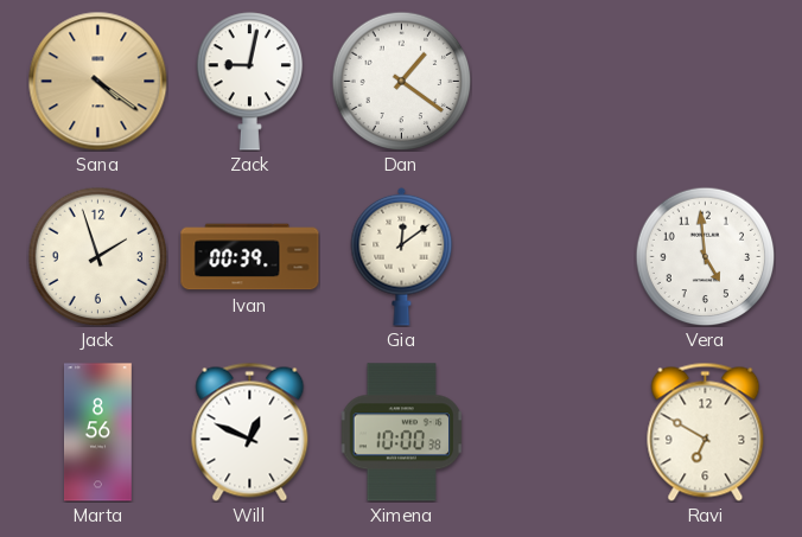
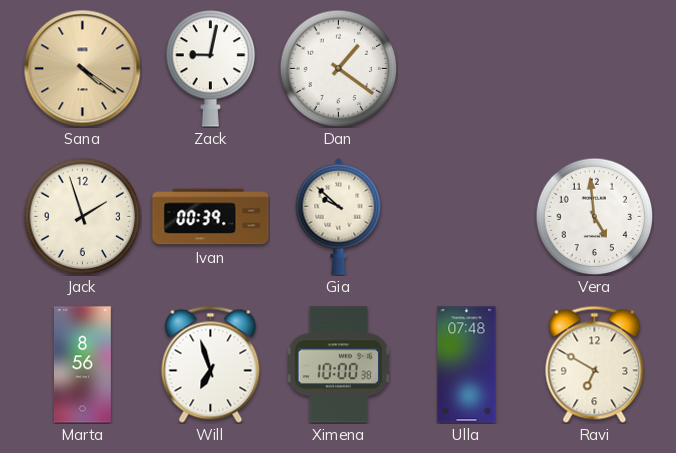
Gia: 12:09 -> 9:52
Will: 12:49 -> 6:57
Ulla: none -> 07:48
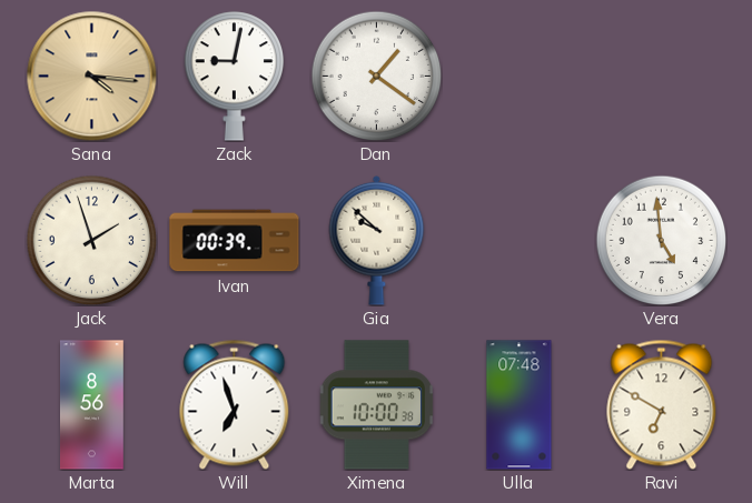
Sana: 4:21 -> 4:16
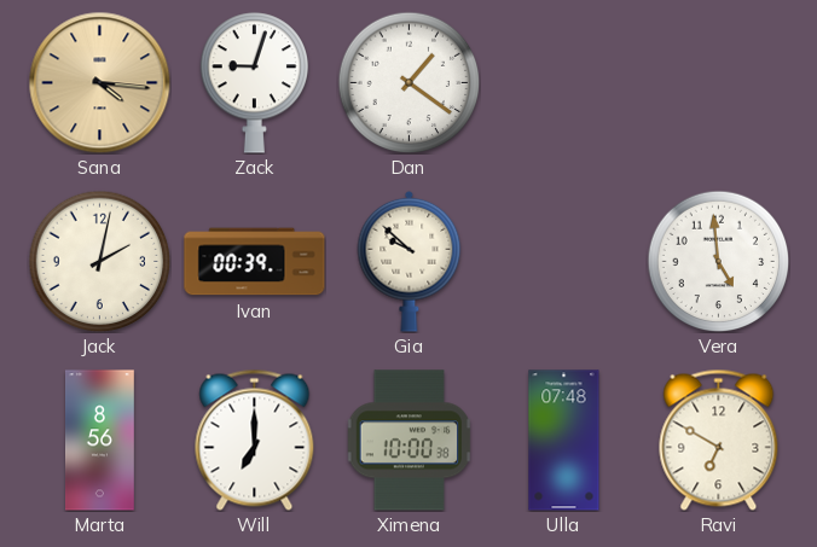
Zack: 9:02 -> 9:03
Jack: 1:57 -> 2:02
Will: 6:57 -> 7:00
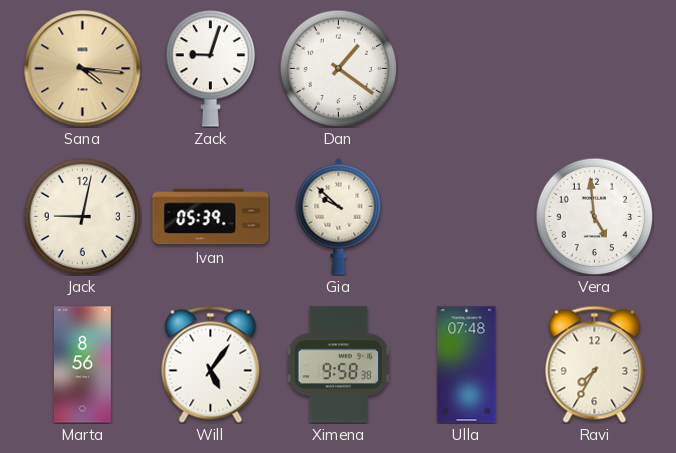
Jack: 2:02 -> 9:02
Ivan: 00:39 -> 05:39
Will: 7:00 -> 5:06
Ximena: 10:00 -> 9:58
Ravi: 6:50 -> 7:35
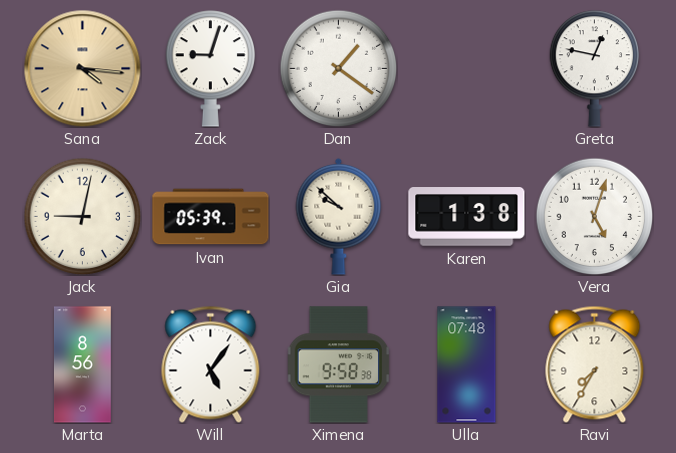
Greta: none -> 12:47
Karen: none -> 1:38
Vera: 4:59 -> 5:03
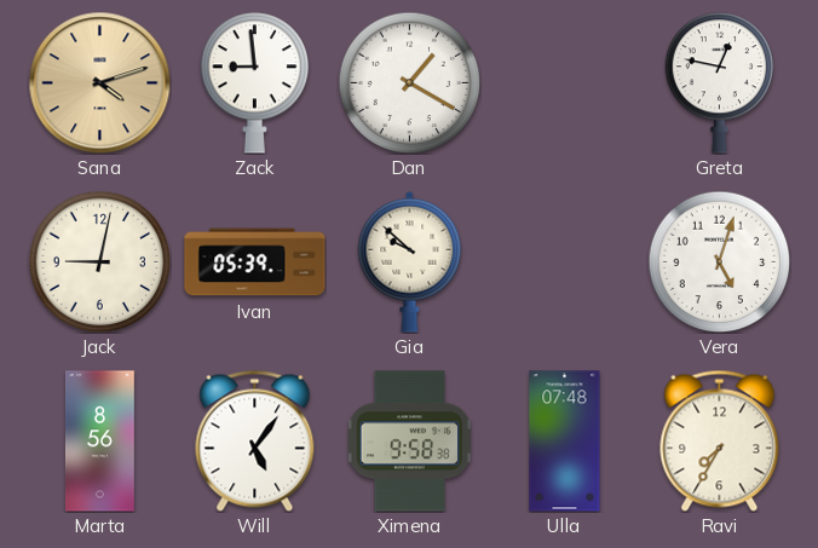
Sana: 4:16 -> 4:12
Zack: 9:03 -> 8:59
Dan: 1:21 -> 1:20
Karen: 1:38 -> none
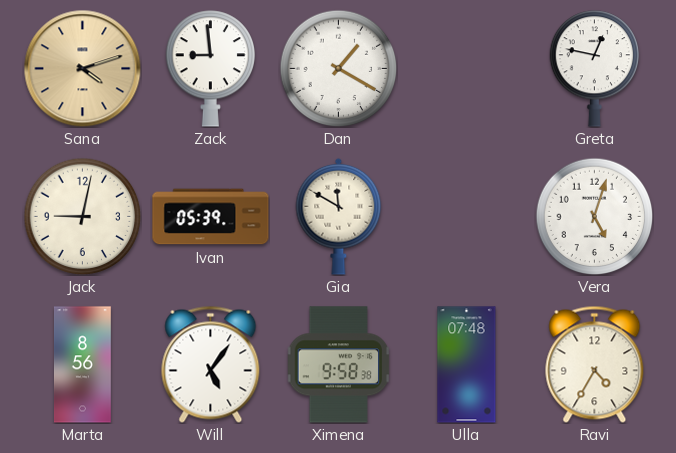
Gia: 9:52 -> 11:50
Ravi: 7:35 -> 4:35
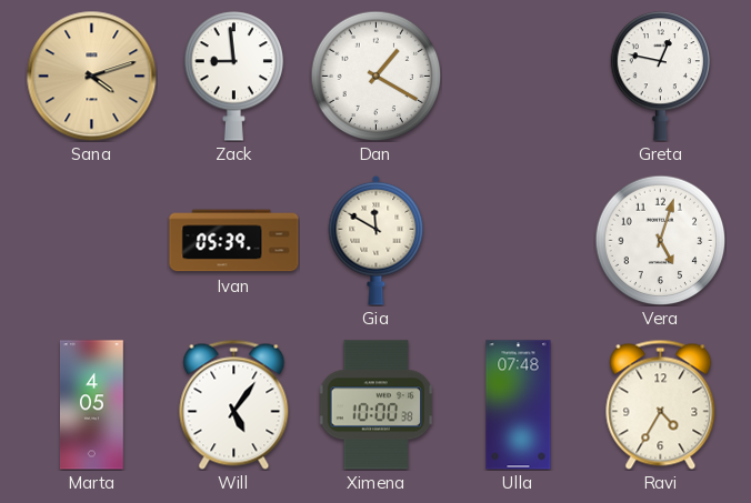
Jack: 9:02 -> none
Marta: 8:56 -> 4:05
Ximena: 9:58 -> 10:00
